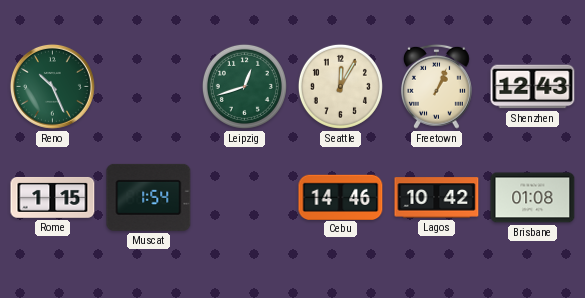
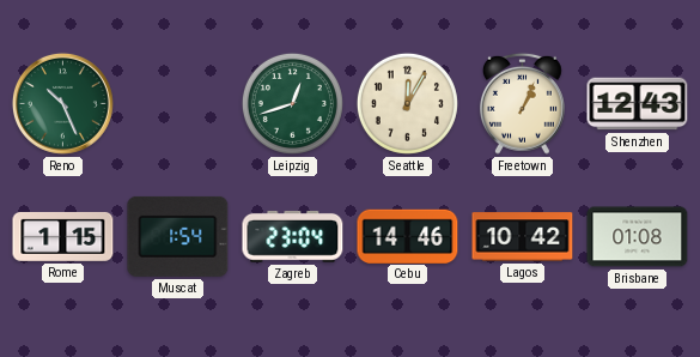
Zagreb: none -> 23:04
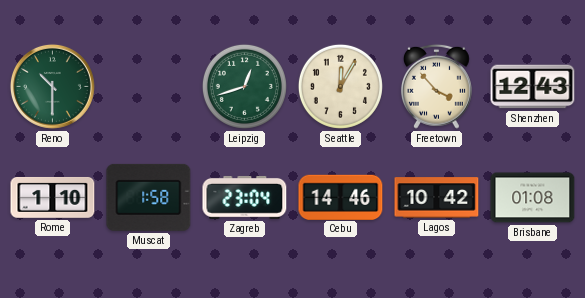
Reno: 10:26 -> 10:30
Freetown: 1:04 -> 3:53
Rome: 1:15 -> 1:10
Muscat: 1:54 -> 1:58
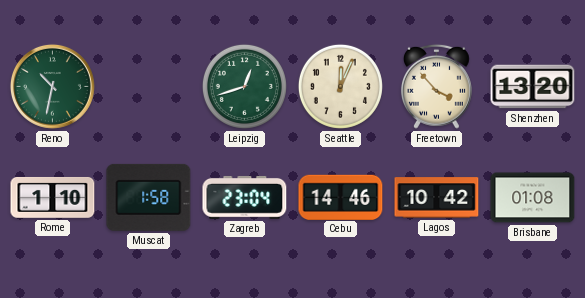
Reno: 10:30 -> 10:32
Seattle: 12:05 -> 12:04
Shenzhen: 12:43 -> 13:20
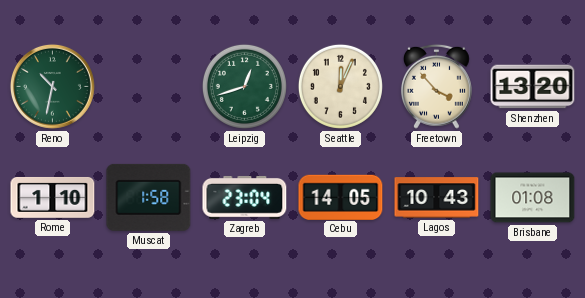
Cebu: 14:46 -> 14:05
Lagos: 10:42 -> 10:43
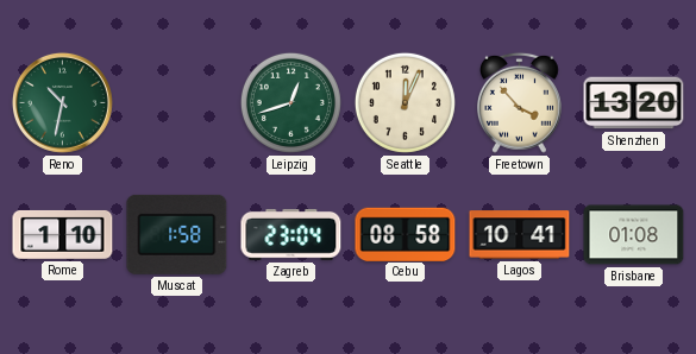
Cebu: 14:05 -> 08:58
Lagos: 10:43 -> 10:41
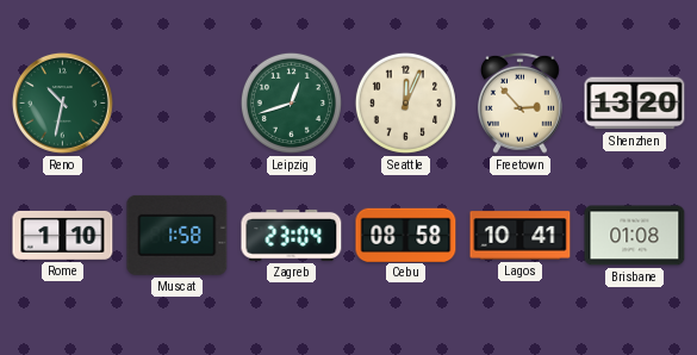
Freetown: 3:53 -> 2:53
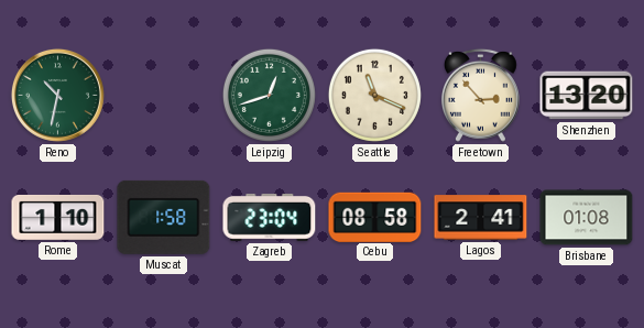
Seattle: 12:04 -> 11:19
Lagos: 10:41 -> 2:41
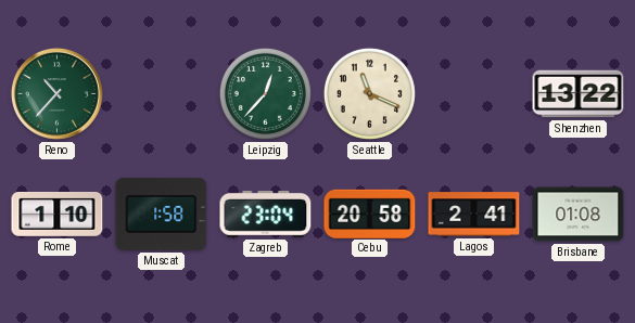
Reno: 10:32 -> 10:37
Leipzig: 12:42 -> 12:37
Freetown: 2:53 -> none
Shenzhen: 13:20 -> 13:22
Cebu: 08:58 -> 20:58
